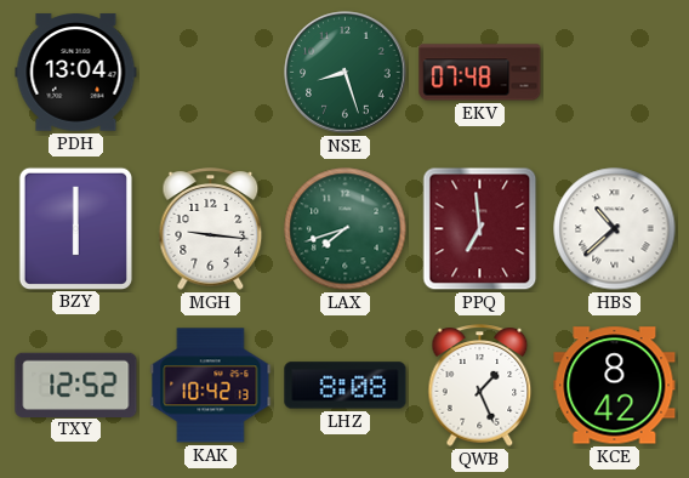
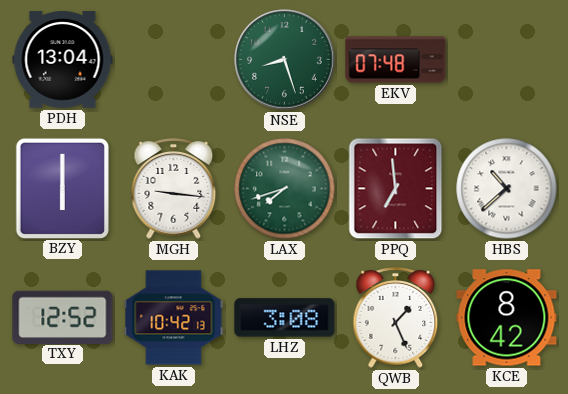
LHZ: 8:08 -> 3:08
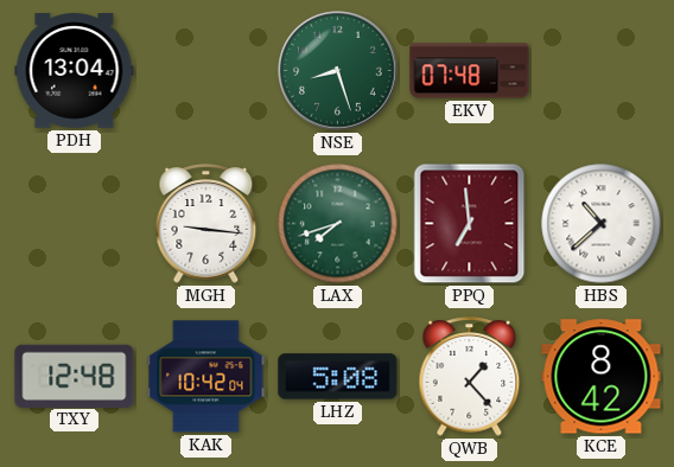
BZY: 6:00 -> none
TXY: 12:52 -> 12:48
KAK: 10:42:13 -> 10:42:04
LHZ: 3:08 -> 5:08
QWB: 1:26 -> 1:23
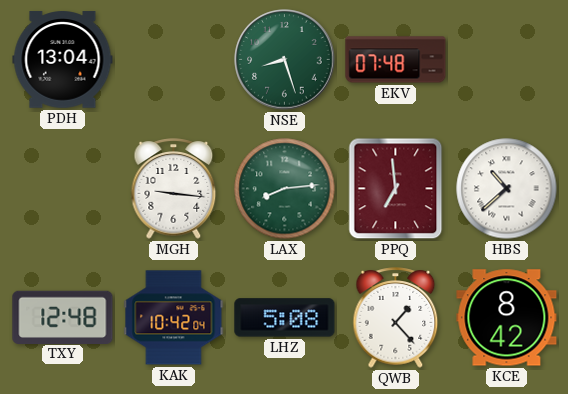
LAX: 7:42 -> 8:14
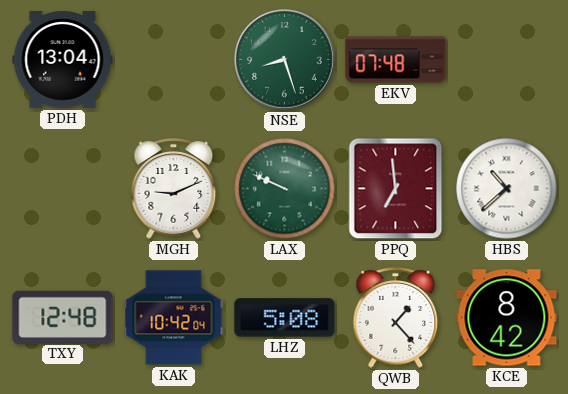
MGH: 9:16 -> 9:11
LAX: 8:14 -> 9:49
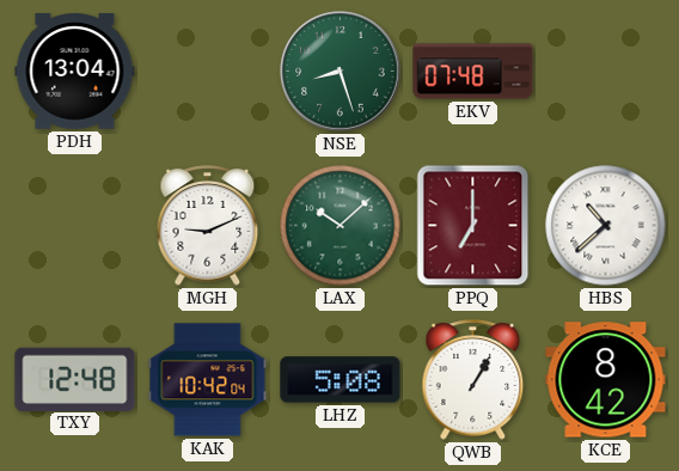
LAX: 9:49 -> 10:08
PPQ: 6:59 -> 7:00
QWB: 1:23 -> 1:05
